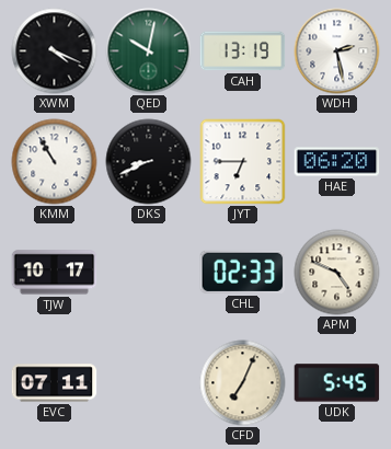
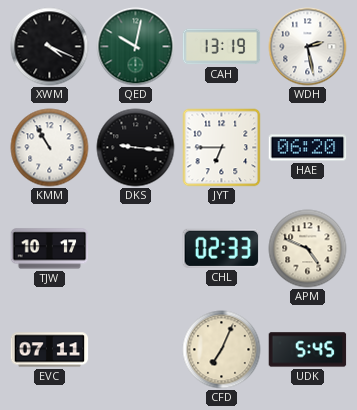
DKS: 8:41 -> 9:16
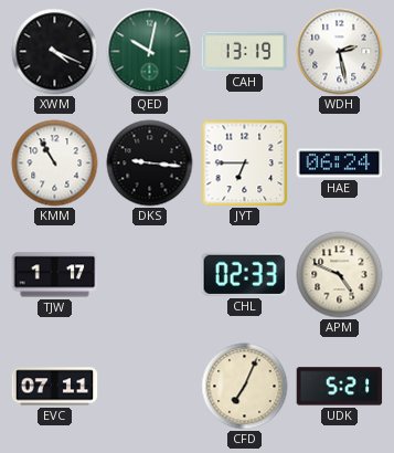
HAE: 06:20 -> 06:24
TJW: 10:17 -> 1:17
UDK: 5:45 -> 5:21
